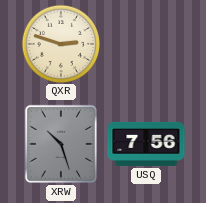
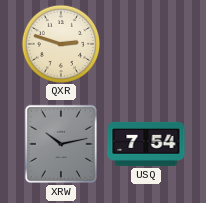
XRW: 10:27 -> 10:13
USQ: 7:56 -> 7:54
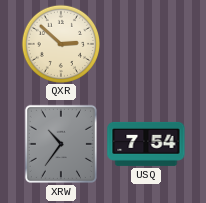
QXR: 2:48 -> 2:52
XRW: 10:13 -> 10:36
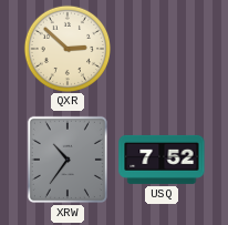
USQ: 7:54 -> 7:52
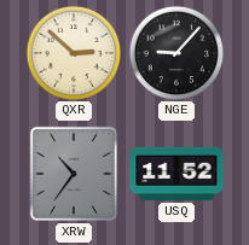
NGE: none -> 9:07
USQ: 7:52 -> 11:52
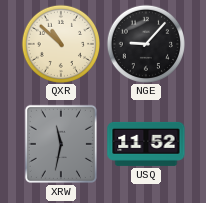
QXR: 2:52 -> 10:52
XRW: 10:36 -> 11:32
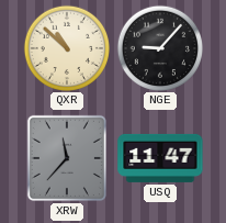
XRW: 11:32 -> 11:37
USQ: 11:52 -> 11:47
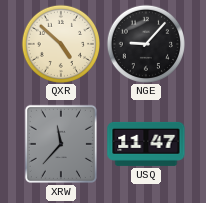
QXR: 10:52 -> 4:52
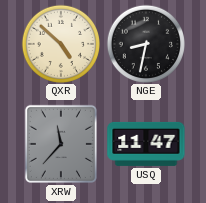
NGE: 9:07 -> 8:32
